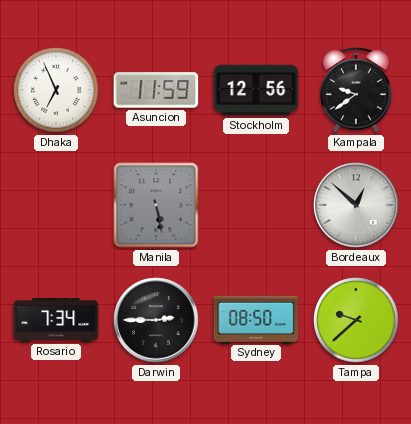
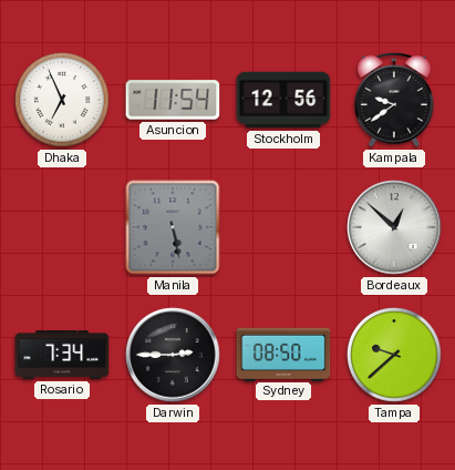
Asuncion: 11:59 -> 11:54
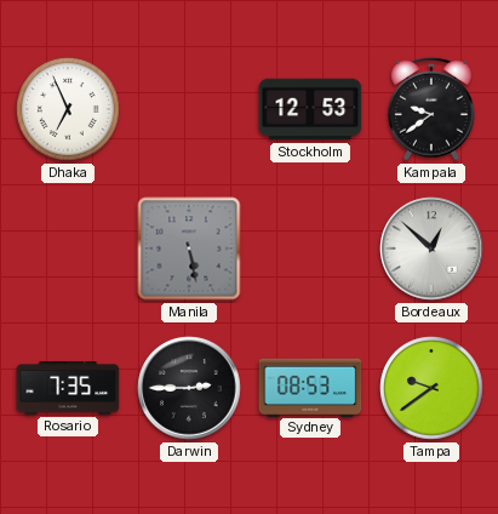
Asuncion: 11:54 -> none
Stockholm: 12:56 -> 12:53
Rosario: 7:34 -> 7:35
Sydney: 08:50 -> 08:53
Tampa: 9:38 -> 9:39
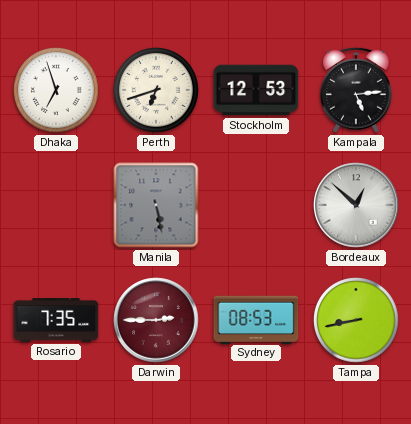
Dhaka: 6:56 -> 6:57
Perth: none -> 6:42
Kampala: 9:39 -> 5:14
Darwin dial: black -> burgundy
Tampa: 9:39 -> 8:43
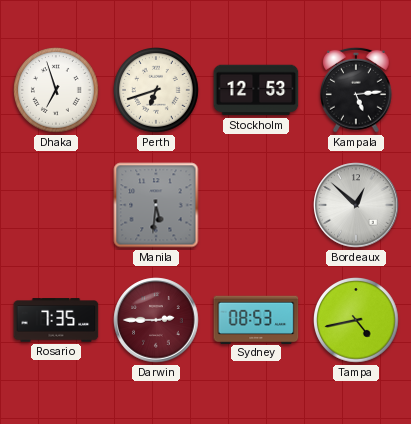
Manila: 5:28 -> 5:31
Tampa: 8:43 -> 4:43
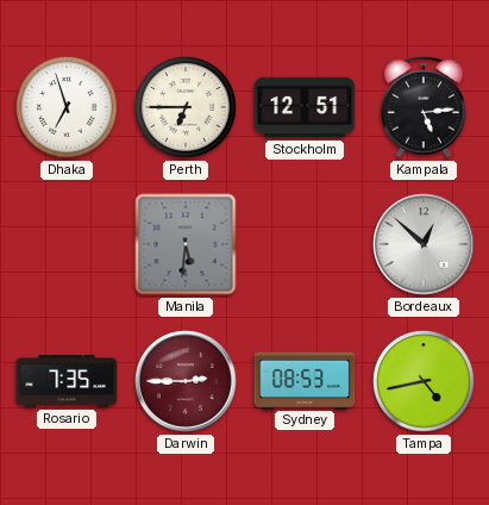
Perth: 6:42 -> 6:45
Stockholm: 12:53 -> 12:51
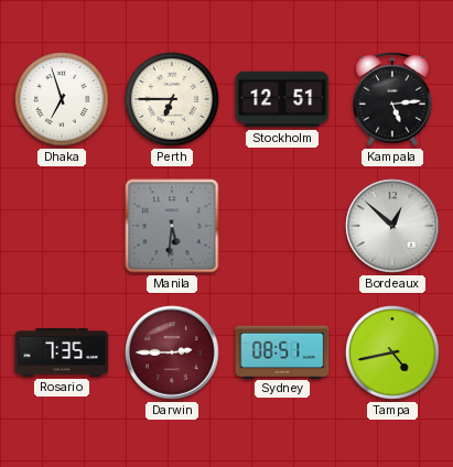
Sydney: 08:53 -> 08:51
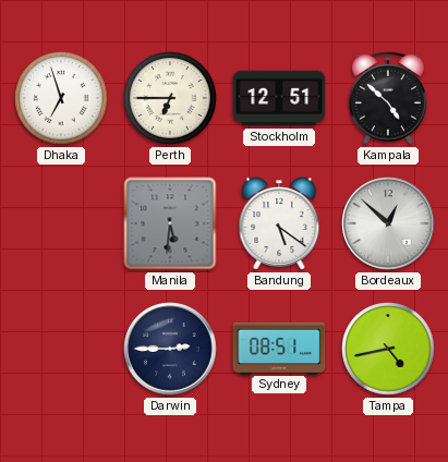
Kampala: 5:14 -> 4:52
Bandung: none -> 5:21
Rosario: 7:35 -> none
Darwin dial: burgundy -> navy
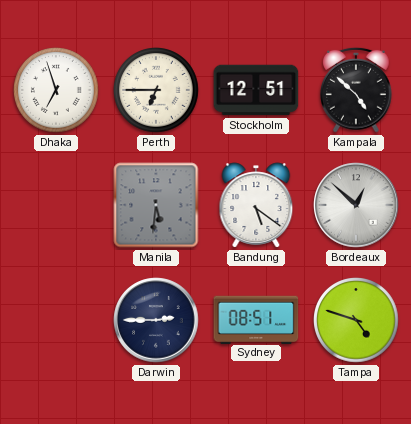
Tampa: 4:43 -> 4:48
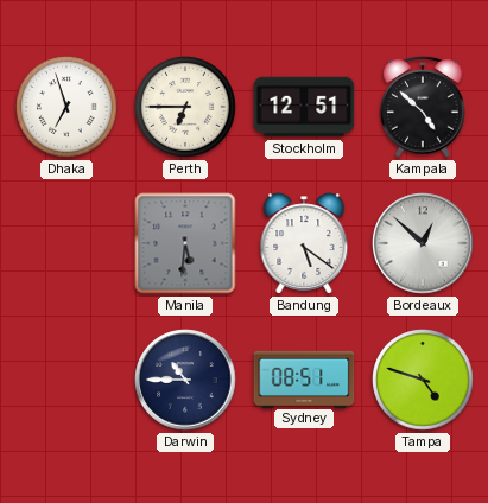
Darwin: 2:45 -> 10:45
